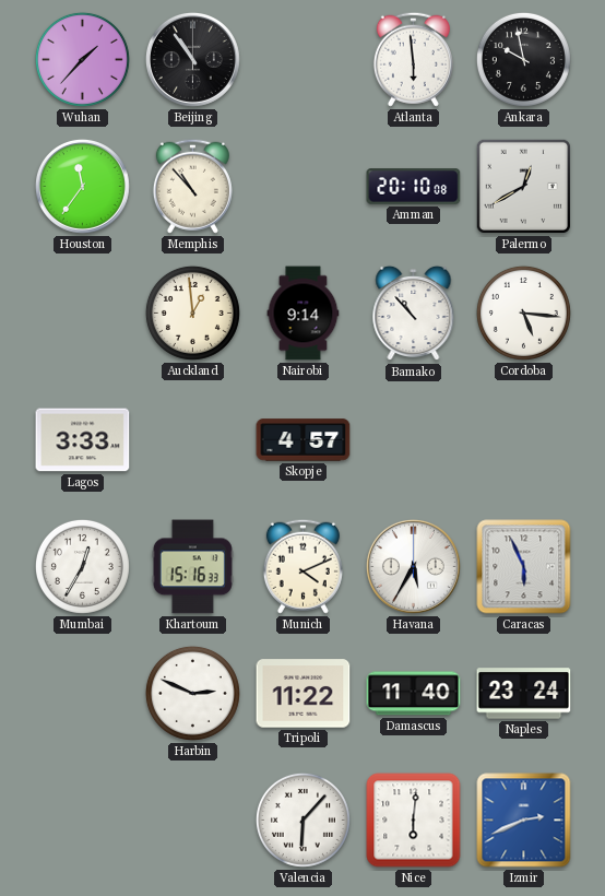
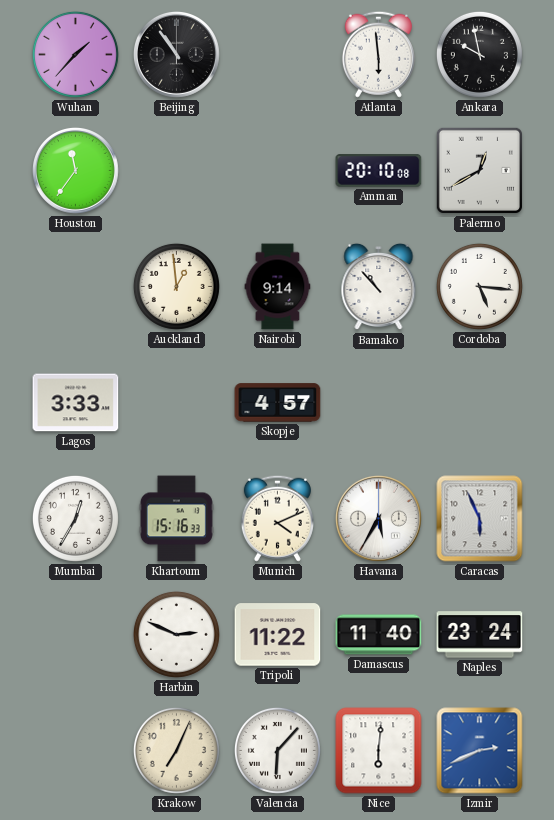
Memphis: 10:53 -> none
Krakow: none -> 7:04
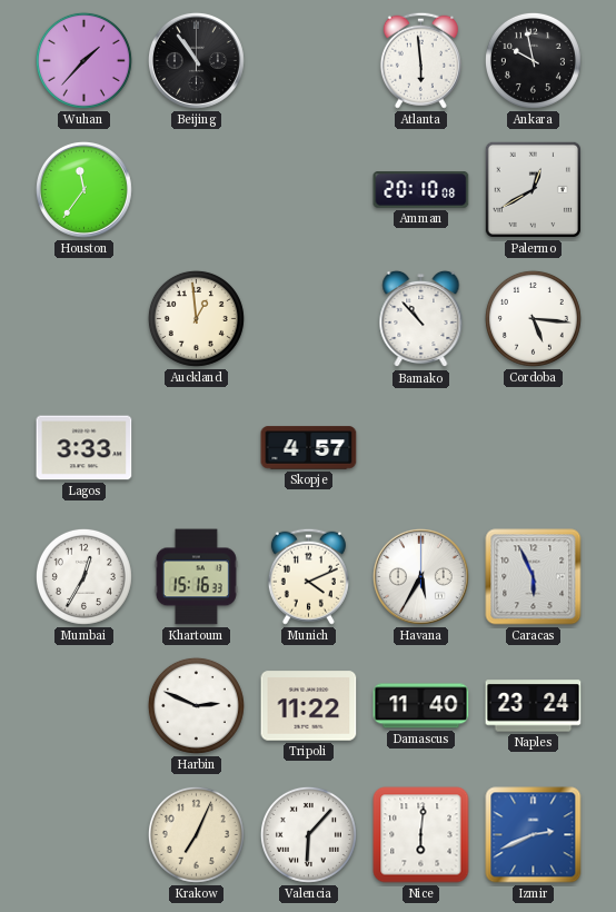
Nairobi: 9:14 -> none
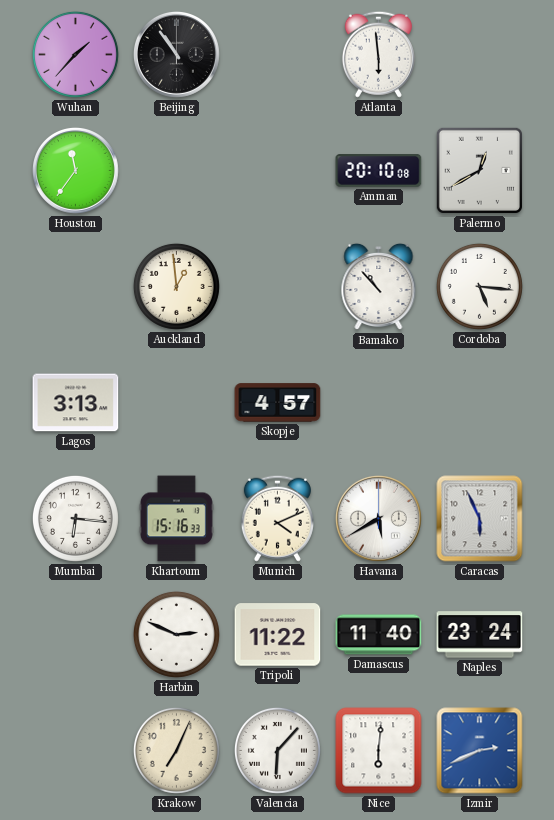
Ankara: 9:58 -> none
Lagos: 3:33 -> 3:13
Mumbai: 12:35 -> 6:16
Havana: 5:35 -> 5:40
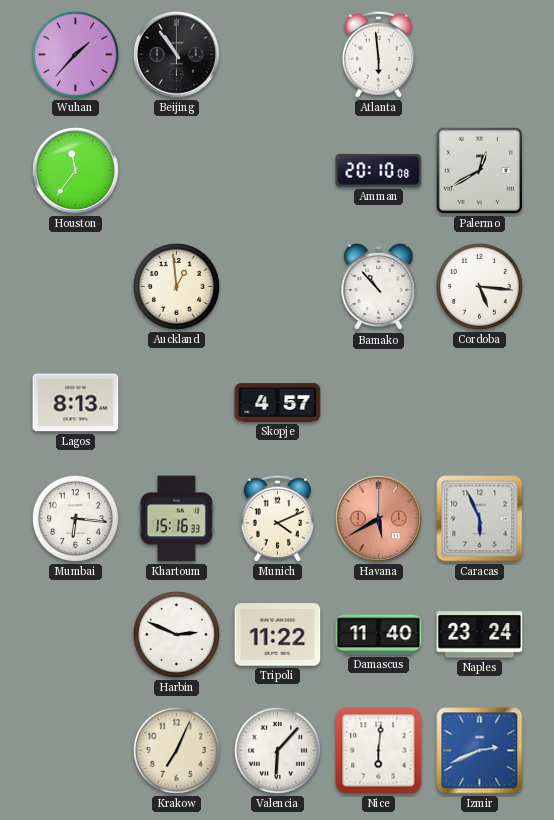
Lagos: 3:13 -> 8:13
Havana dial: white -> salmon
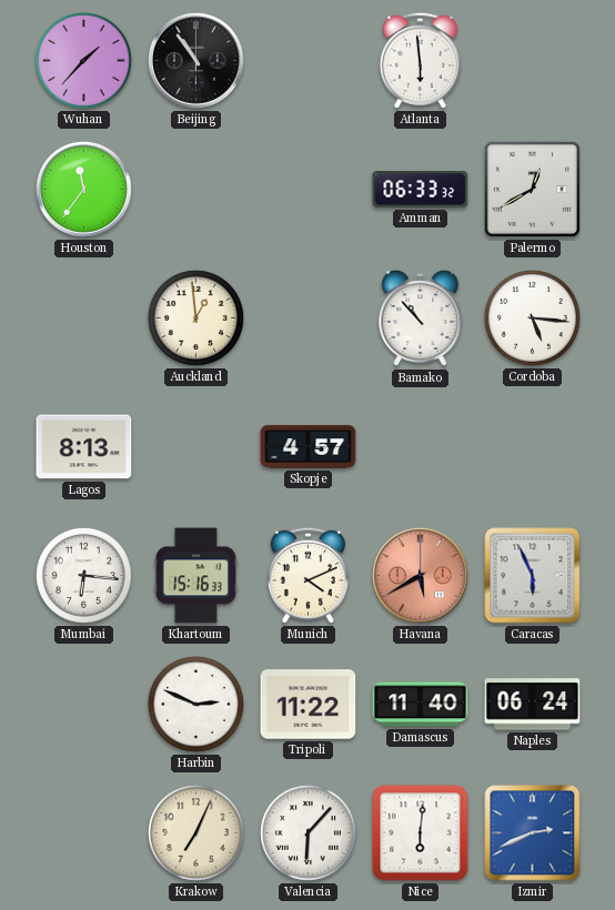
Amman: 20:10 -> 06:33
Naples: 23:24 -> 06:24
